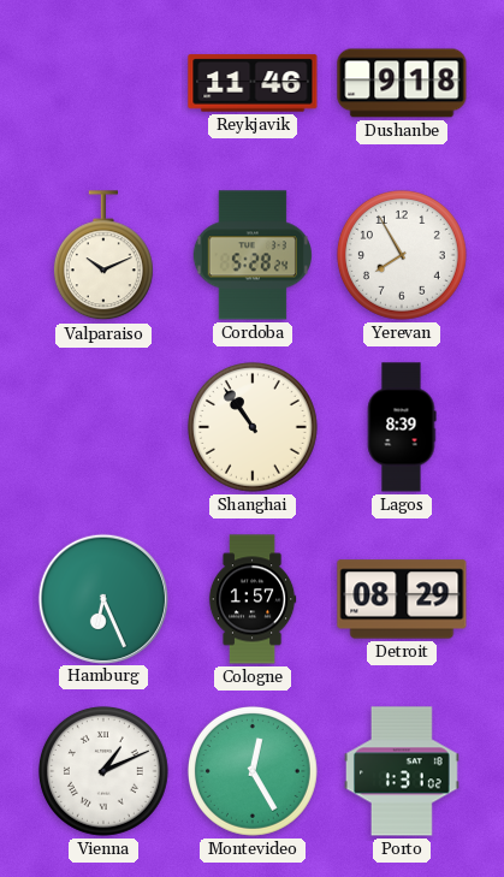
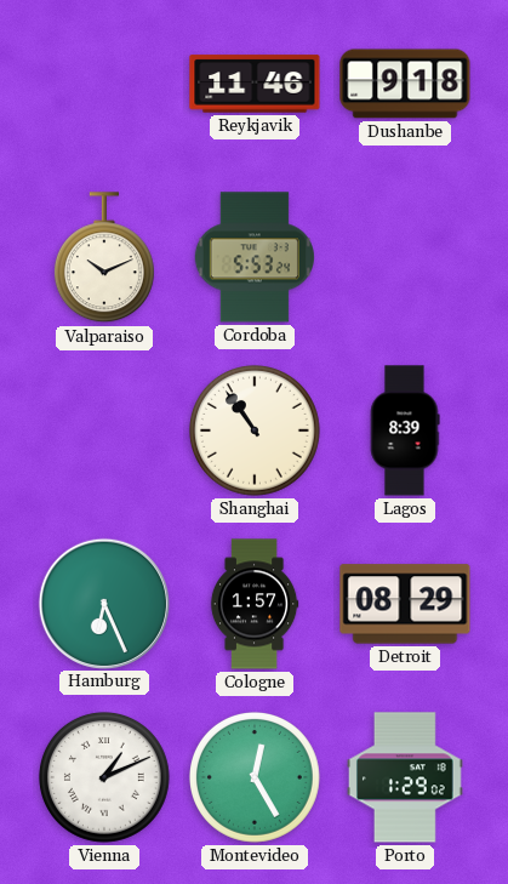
Cordoba: 5:28 -> 5:53
Yerevan: 7:55 -> none
Porto: 1:31 -> 1:29
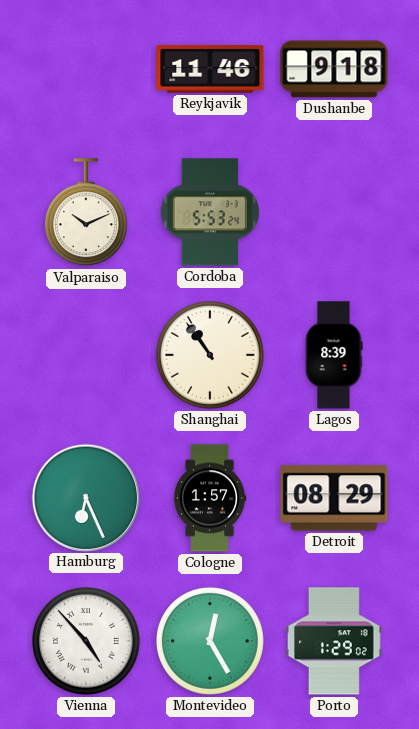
Vienna: 1:11 -> 4:53
